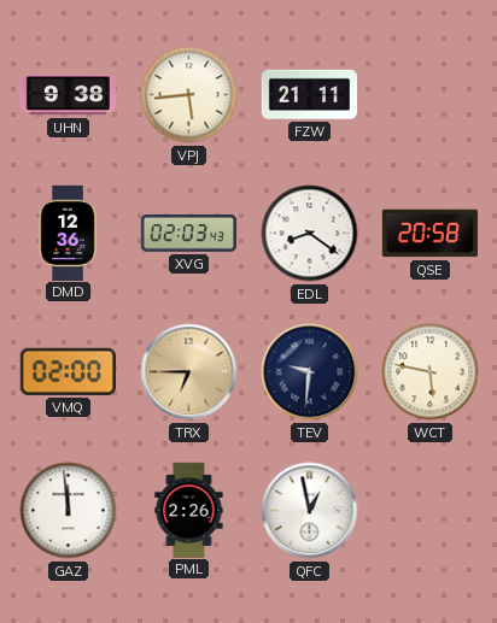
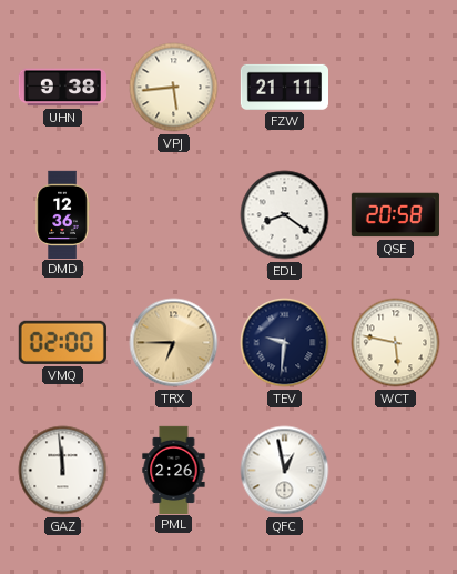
XVG: 02:03 -> none
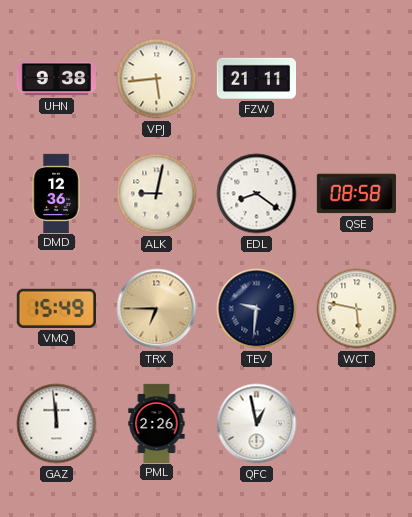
ALK: none -> 9:02
QSE: 20:58 -> 08:58
VMQ: 02:00 -> 15:49
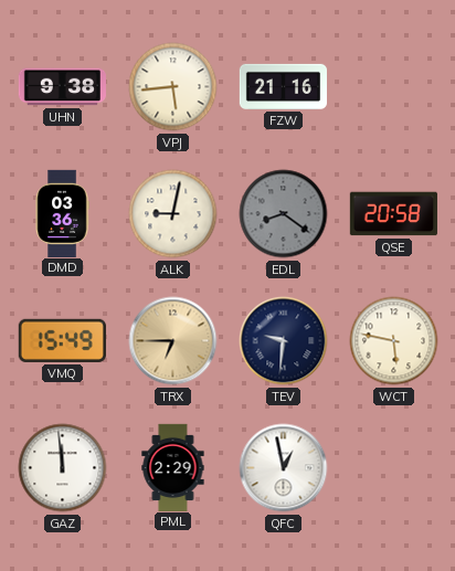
FZW: 21:11 -> 21:16
DMD: 12:36 -> 03:36
EDL dial: white -> grey
QSE: 08:58 -> 20:58
PML: 2:26 -> 2:29
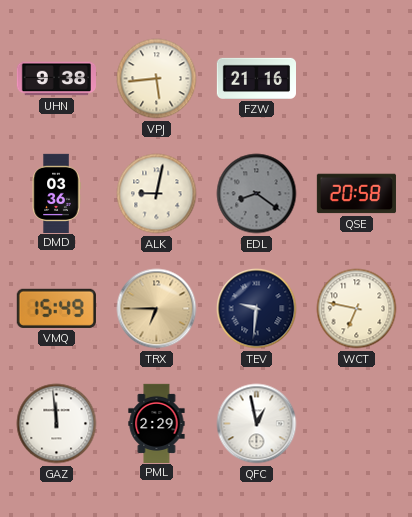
WCT: 5:47 -> 6:47
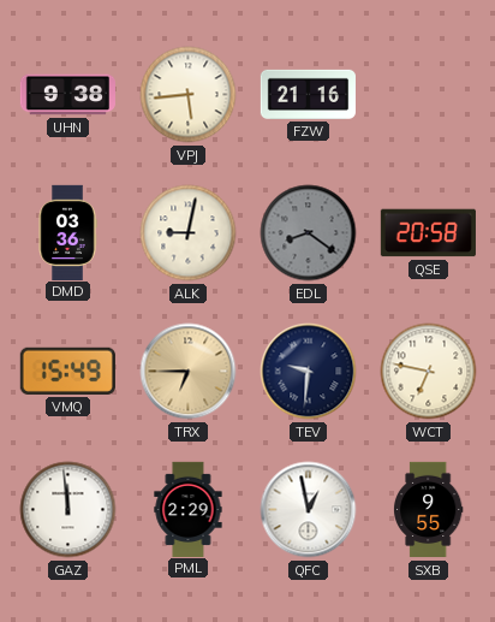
SXB: none -> 9:55
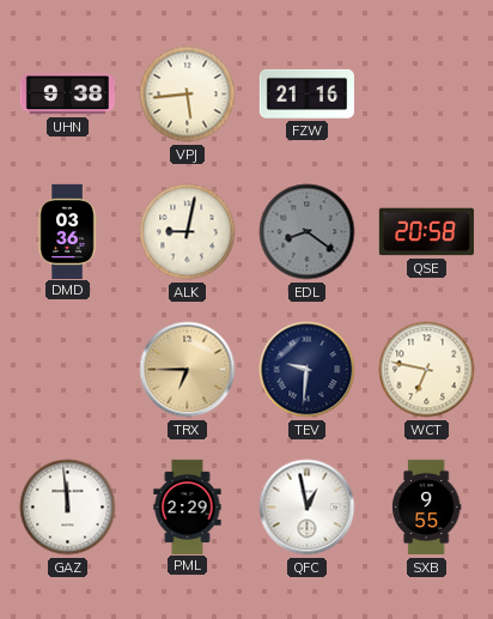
VMQ: 15:49 -> none
